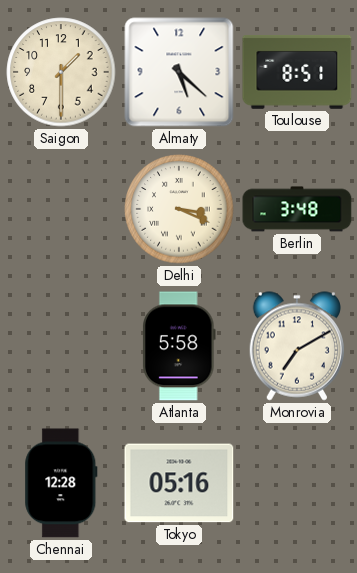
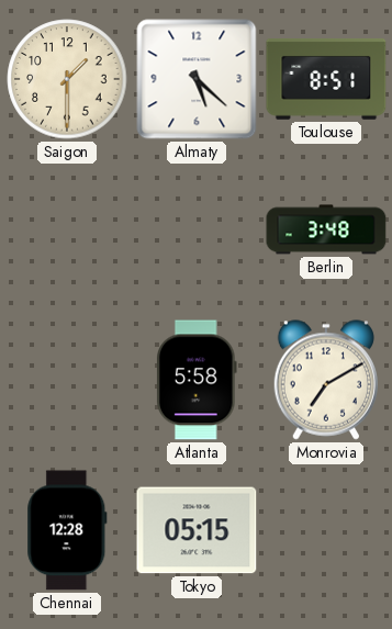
Delhi: 3:19 -> none
Tokyo: 05:16 -> 05:15
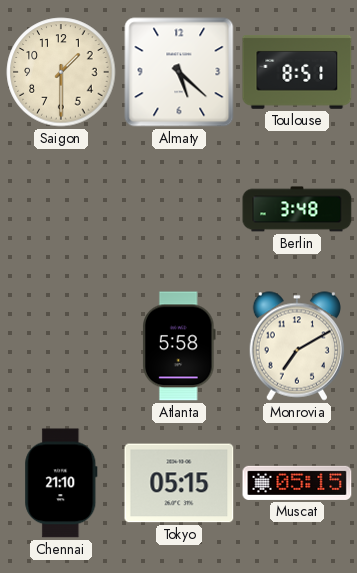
Chennai: 12:28 -> 21:10
Muscat: none -> 05:15
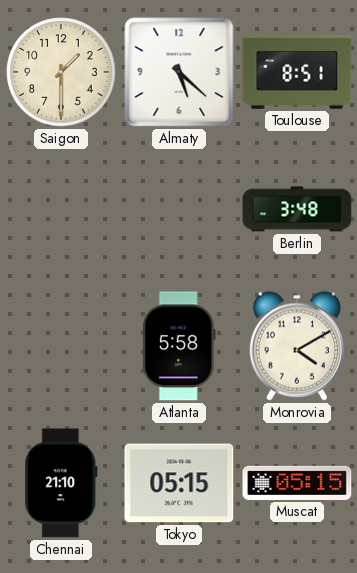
Monrovia: 7:10 -> 4:10
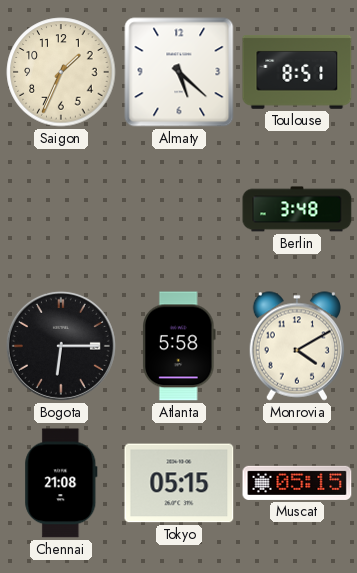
Saigon: 1:30 -> 1:34
Bogota: none -> 6:15
Chennai: 21:10 -> 21:08
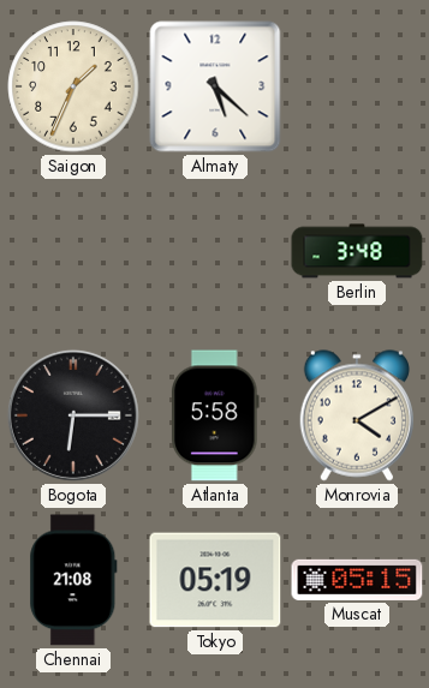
Toulouse: 8:51 -> none
Tokyo: 05:15 -> 05:19
